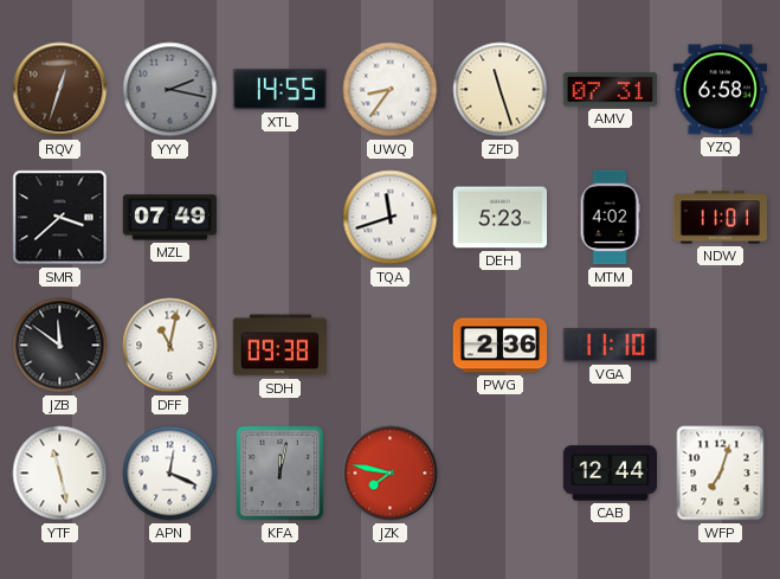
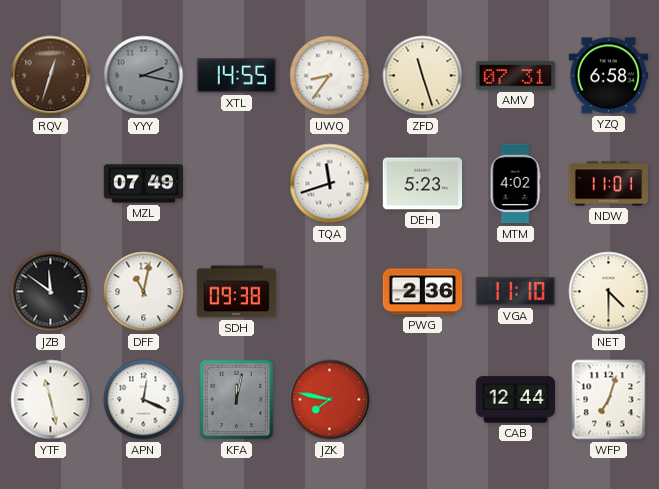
SMR: 3:38 -> none
NET: none -> 4:30
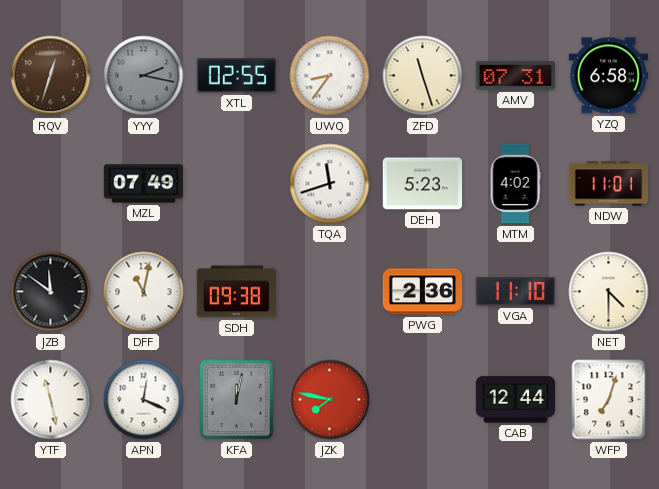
XTL: 14:55 -> 02:55
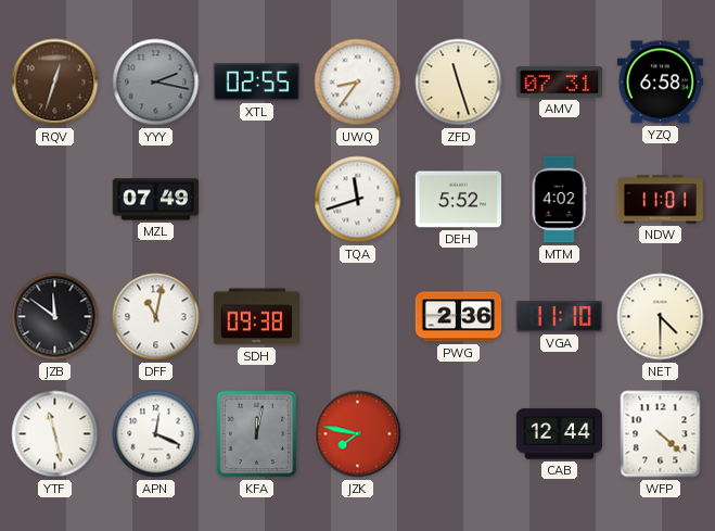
DEH: 5:23 -> 5:52
WFP: 7:03 -> 4:22
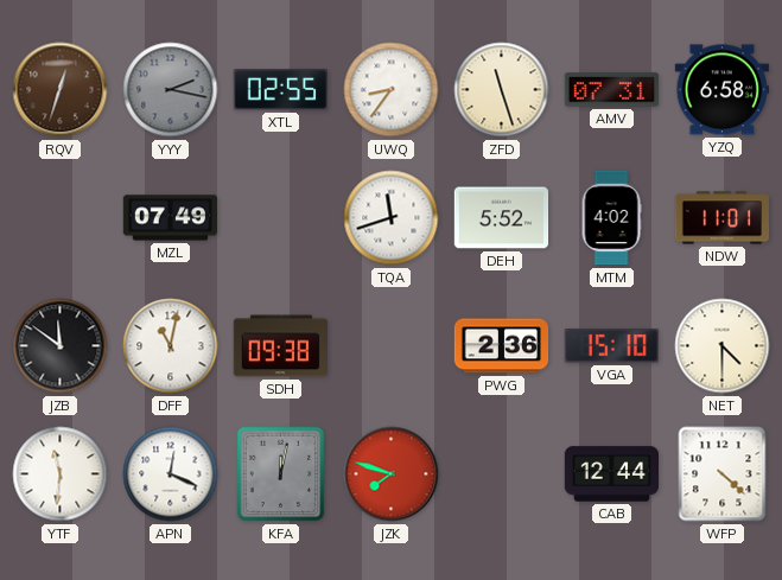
VGA: 11:10 -> 15:10
YTF: 11:28 -> 11:31
JZK: 7:47 -> 7:48
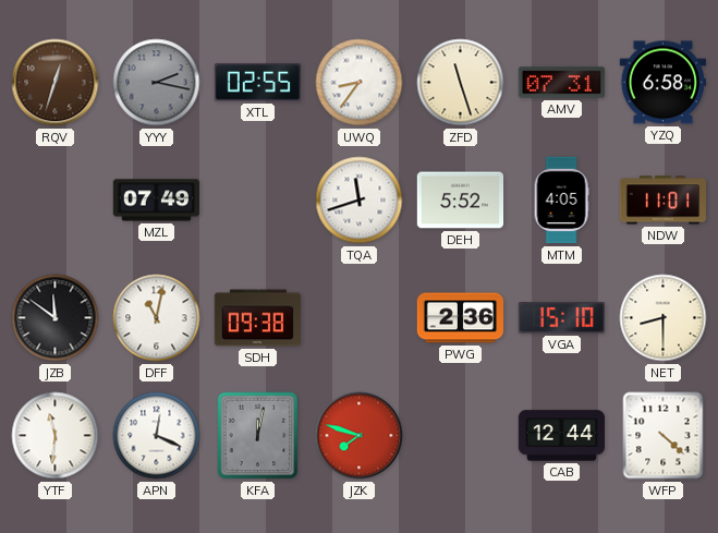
MTM: 4:02 -> 4:05
NET: 4:30 -> 8:30
